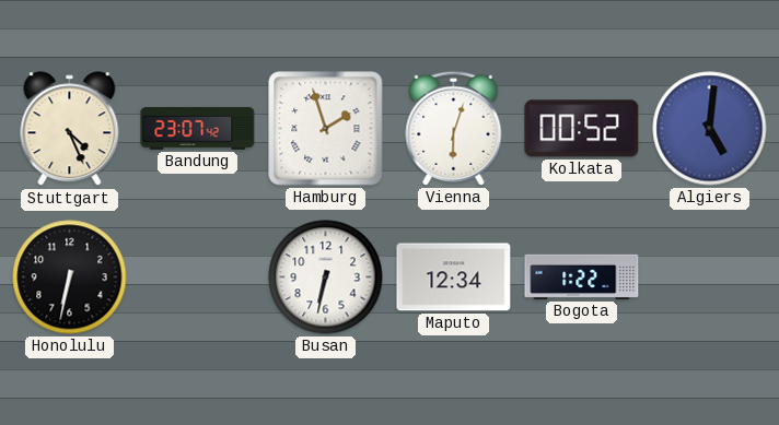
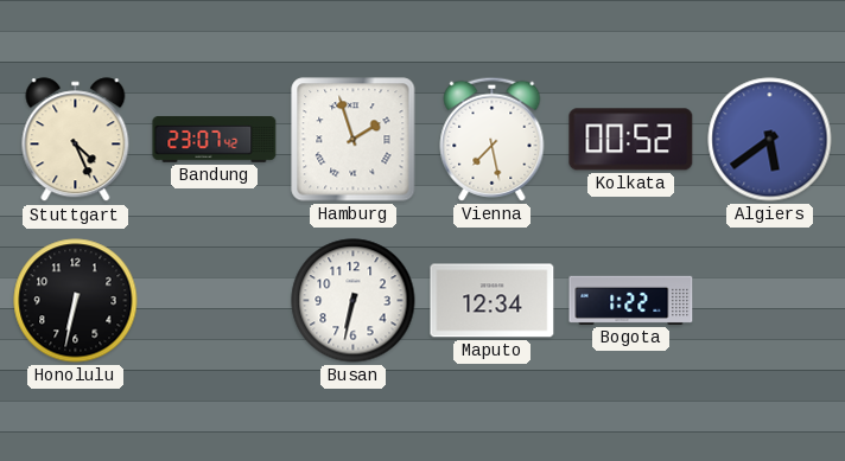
Vienna: 6:03 -> 7:28
Algiers: 5:01 -> 5:39
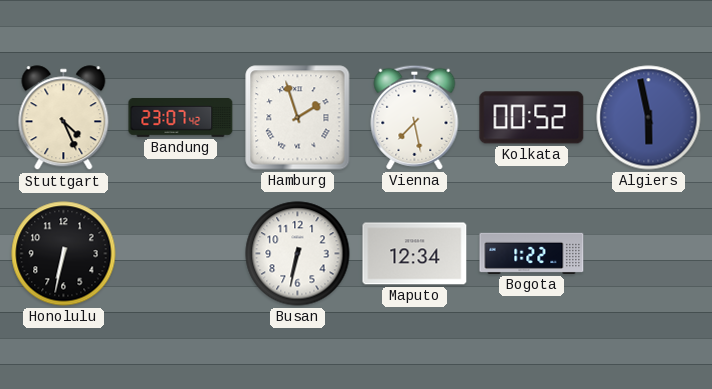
Algiers: 5:39 -> 5:58
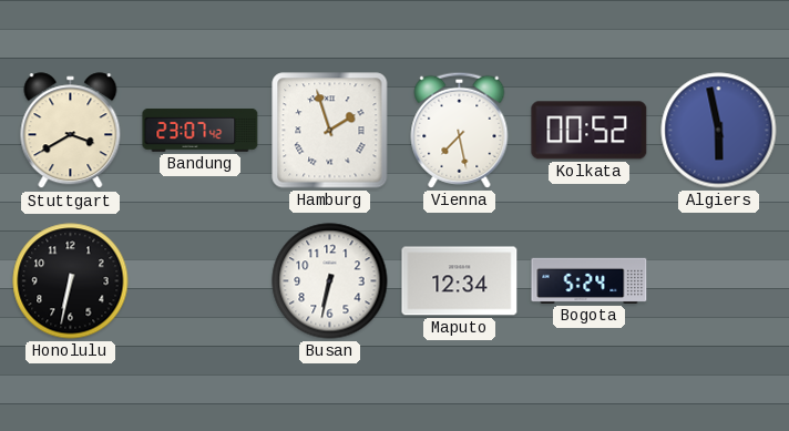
Stuttgart: 4:26 -> 3:40
Bogota: 1:22 -> 5:24
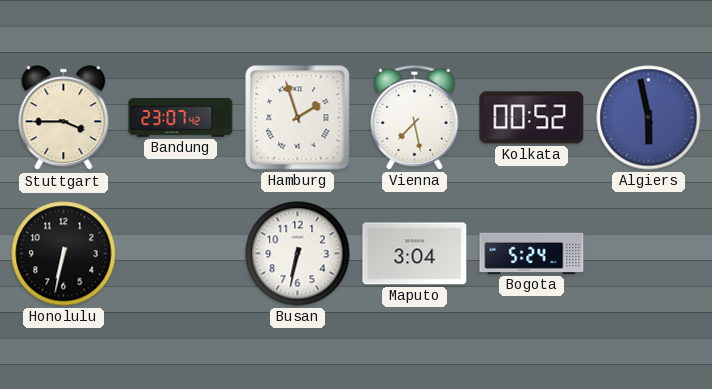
Stuttgart: 3:40 -> 3:45
Maputo: 12:34 -> 3:04
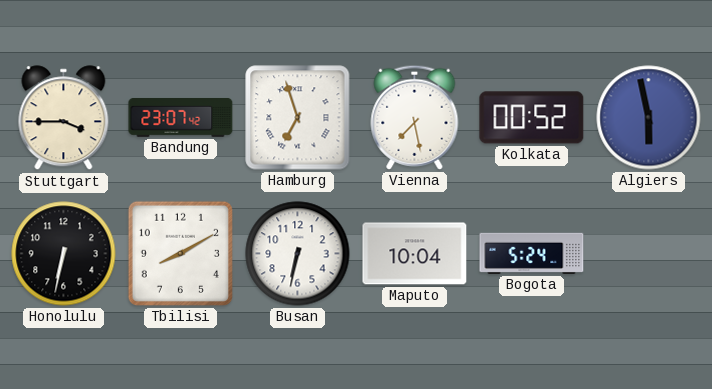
Hamburg: 1:57 -> 6:57
Tbilisi: none -> 8:10
Maputo: 3:04 -> 10:04
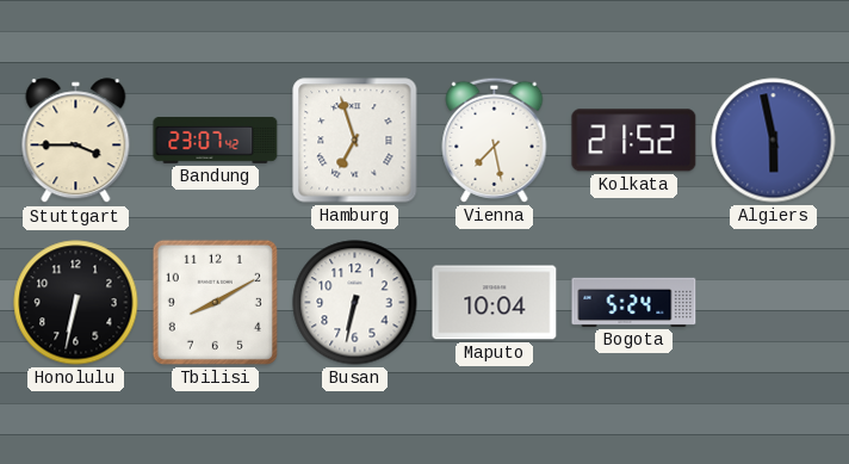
Kolkata: 00:52 -> 21:52
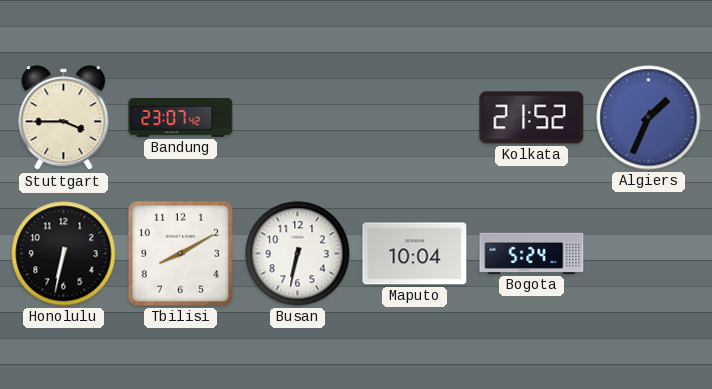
Hamburg: 6:57 -> none
Vienna: 7:28 -> none
Algiers: 5:58 -> 1:34
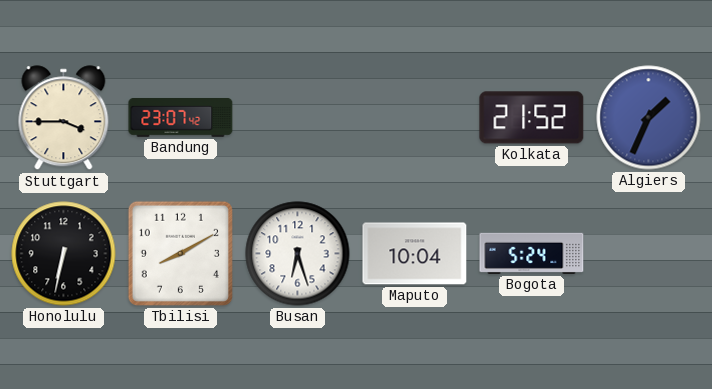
Busan: 6:32 -> 6:27
